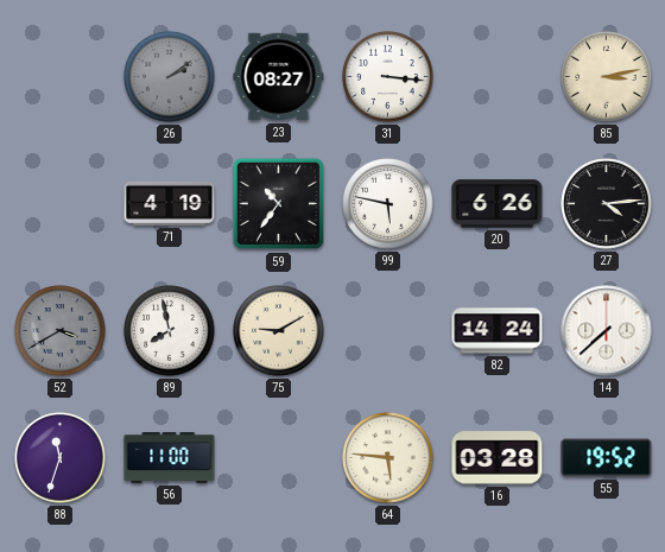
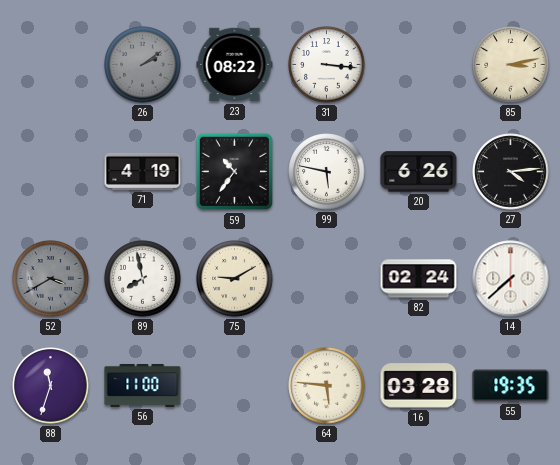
23: 08:27 -> 08:22
82: 14:24 -> 02:24
55: 19:52 -> 19:35
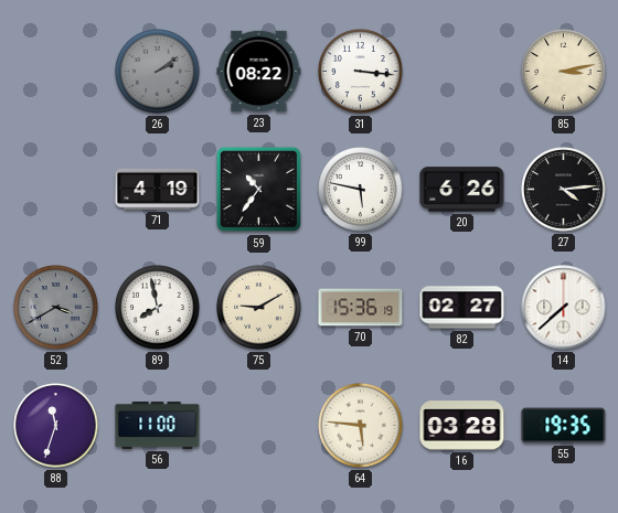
70: none -> 15:36
82: 02:24 -> 02:27
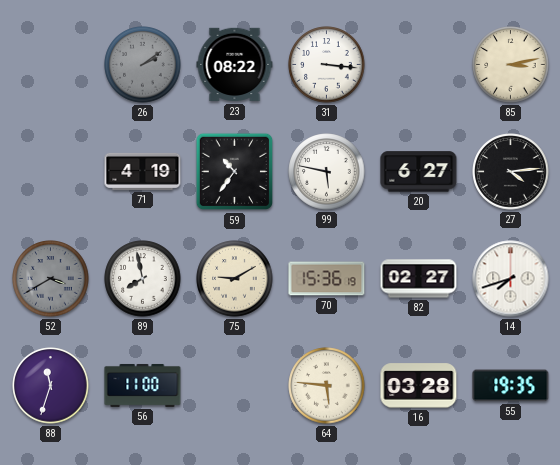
20: 6:26 -> 6:27
14: 7:38 -> 7:42
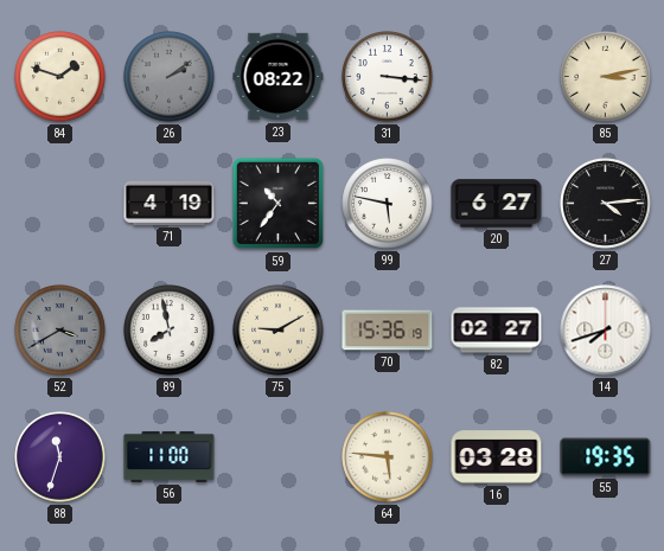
84: none -> 1:48
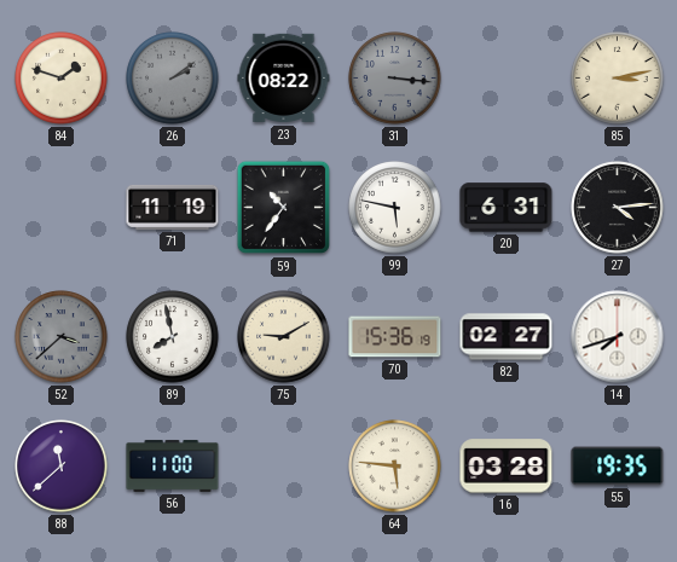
31 dial: white -> grey
71: 4:19 -> 11:19
20: 6:27 -> 6:31
52: 3:40 -> 3:38
88: 11:33 -> 11:38
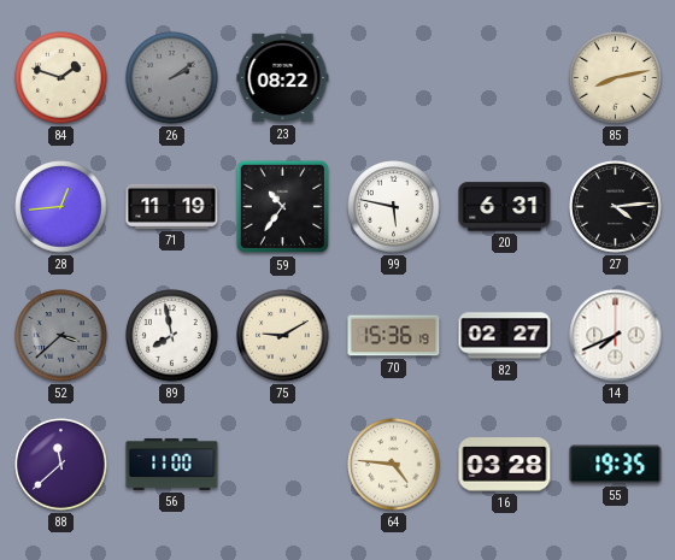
31: 3:16 -> none
85: 3:13 -> 8:13
28: none -> 12:44
14: 7:42 -> 7:41
64: 5:46 -> 4:46
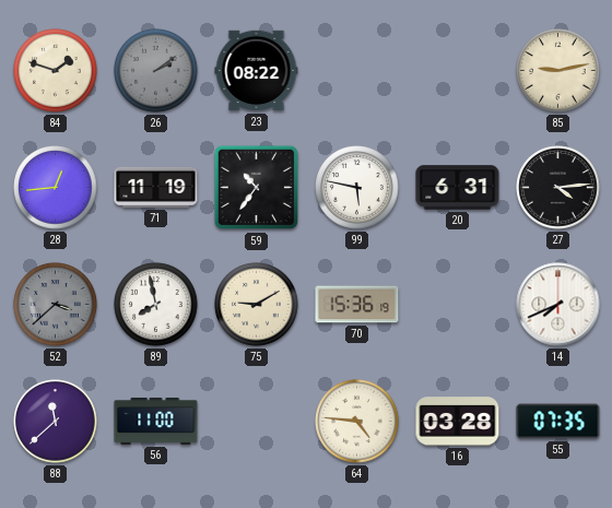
85: 8:13 -> 9:13
82: 02:27 -> none
55: 19:35 -> 07:35
